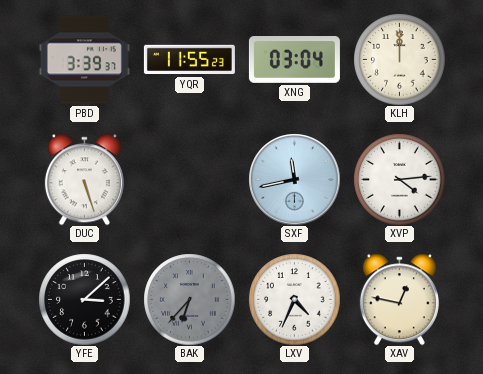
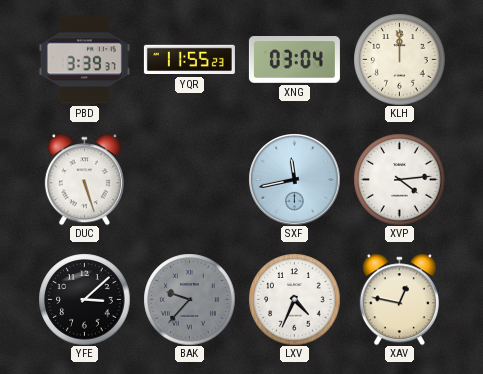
BAK: 6:37 -> 9:37
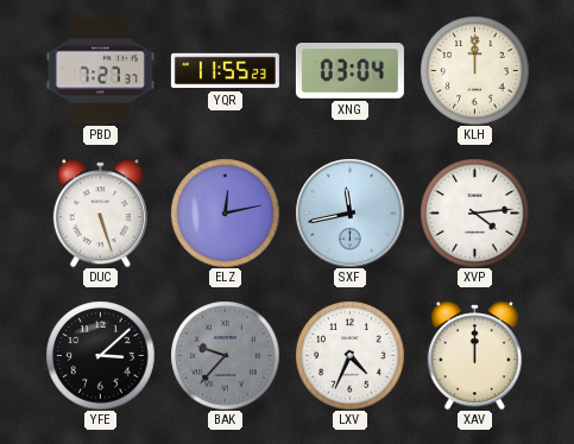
PBD: 3:39 -> 7:27
ELZ: none -> 12:13
XAV: 12:47 -> 12:00
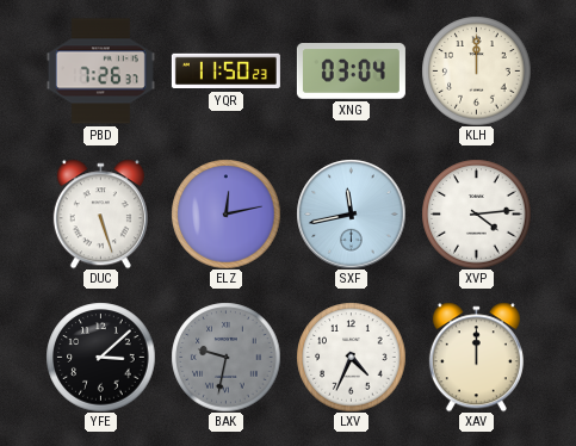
PBD: 7:27 -> 7:26
YQR: 11:55 -> 11:50
BAK: 9:37 -> 9:32
